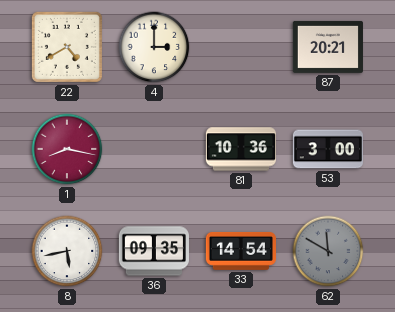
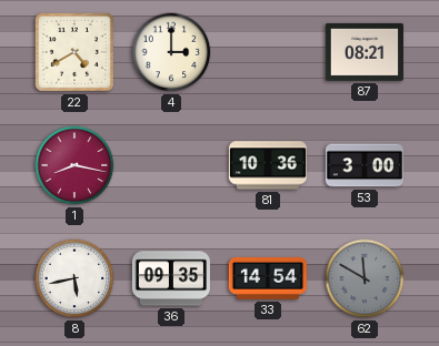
87: 20:21 -> 08:21
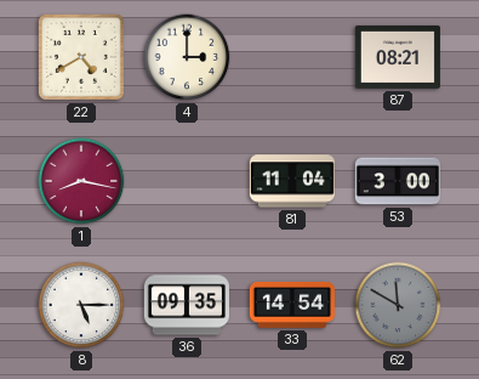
81: 10:36 -> 11:04
8: 5:43 -> 5:15
